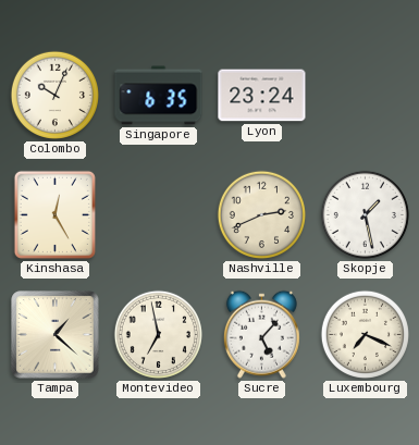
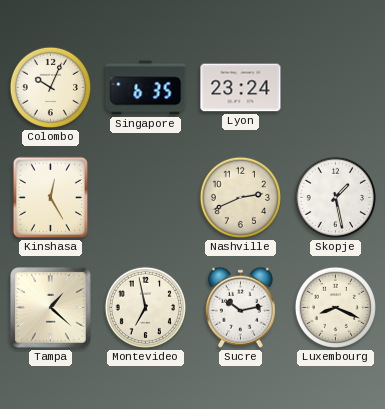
Sucre: 5:07 -> 10:13
Luxembourg: 7:19 -> 8:19
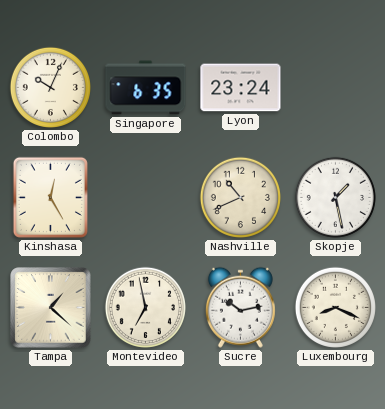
Nashville: 2:41 -> 10:41
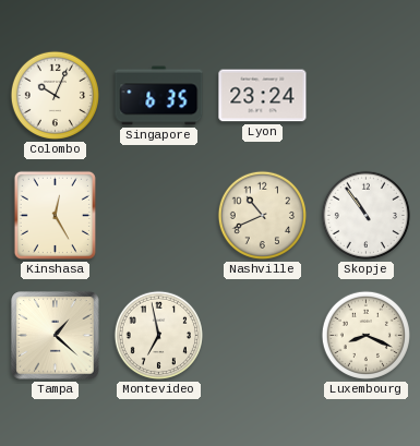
Skopje: 1:28 -> 10:54
Sucre: 10:13 -> none
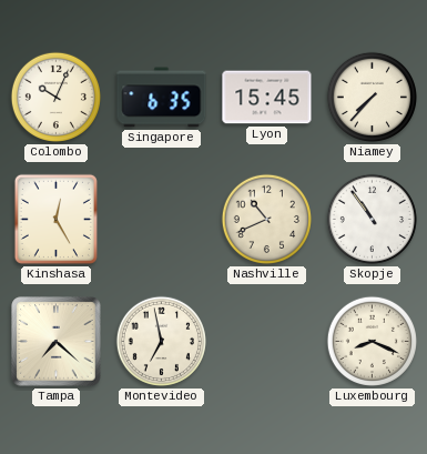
Lyon: 23:24 -> 15:45
Niamey: none -> 7:37
Tampa: 1:22 -> 7:22
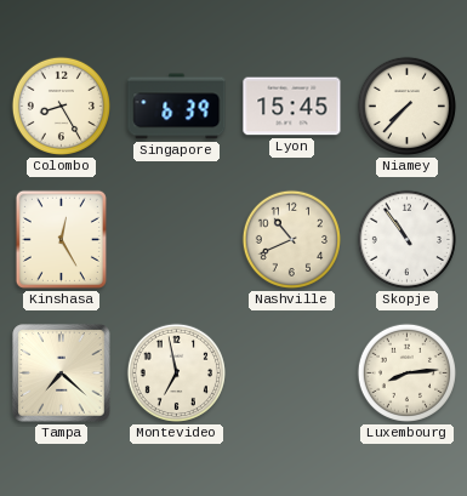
Colombo: 10:04 -> 8:25
Singapore: 6:35 -> 6:39
Luxembourg: 8:19 -> 8:14
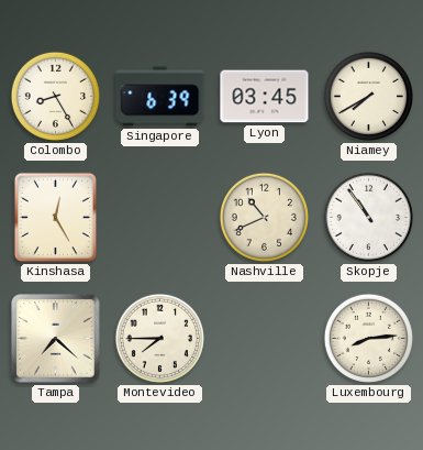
Lyon: 15:45 -> 03:45
Niamey: 7:37 -> 7:40
Montevideo: 6:58 -> 7:45
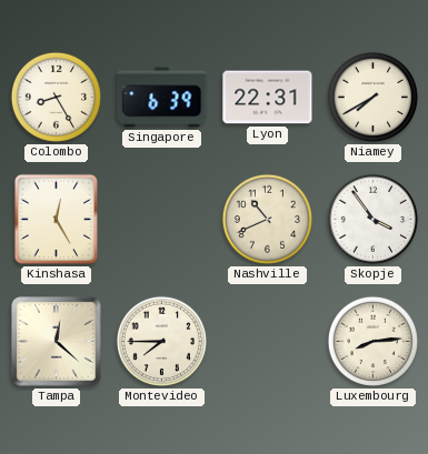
Lyon: 03:45 -> 22:31
Skopje: 10:54 -> 3:54
Tampa: 7:22 -> 12:22
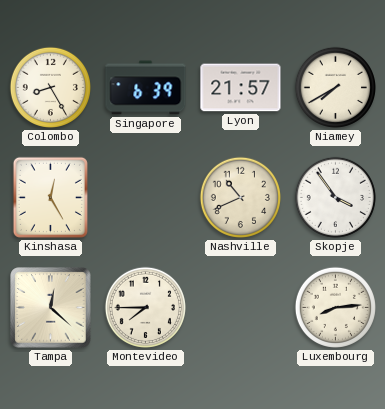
Lyon: 22:31 -> 21:57
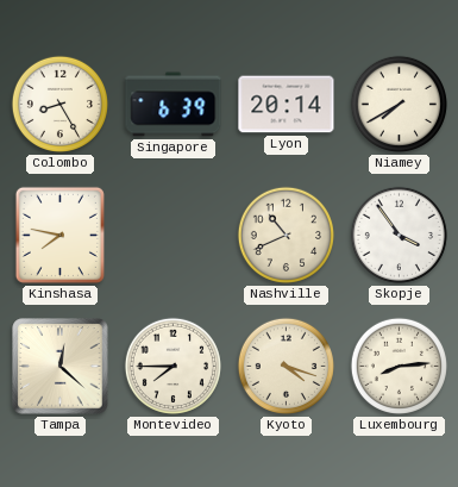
Lyon: 21:57 -> 20:14
Kinshasa: 12:25 -> 7:47
Kyoto: none -> 4:18
